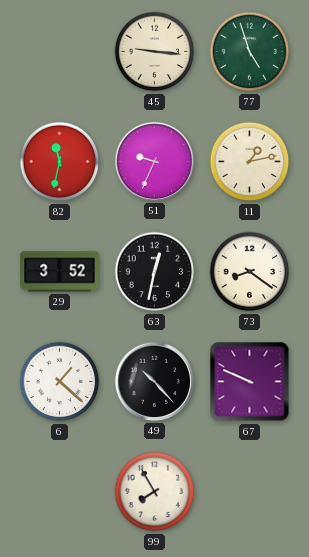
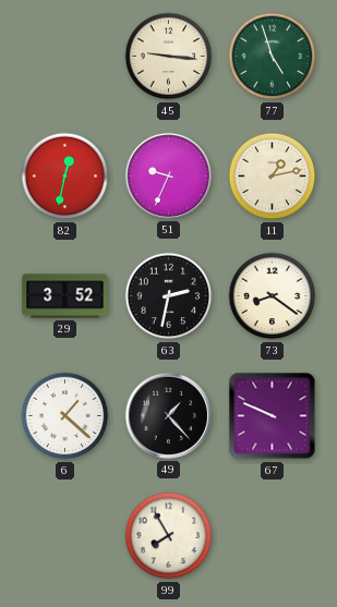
82: 11:32 -> 12:32
63: 12:32 -> 2:32
49: 10:23 -> 1:23
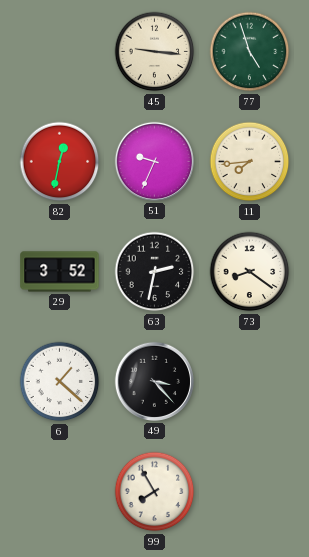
11: 1:13 -> 7:44
49: 1:23 -> 3:23
67: 9:49 -> none
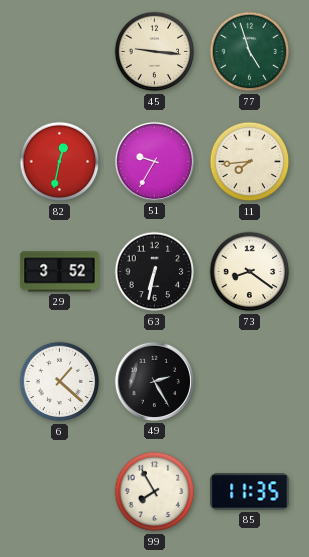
51: 9:34 -> 9:35
63: 2:32 -> 6:32
49: 3:23 -> 2:25
85: none -> 11:35
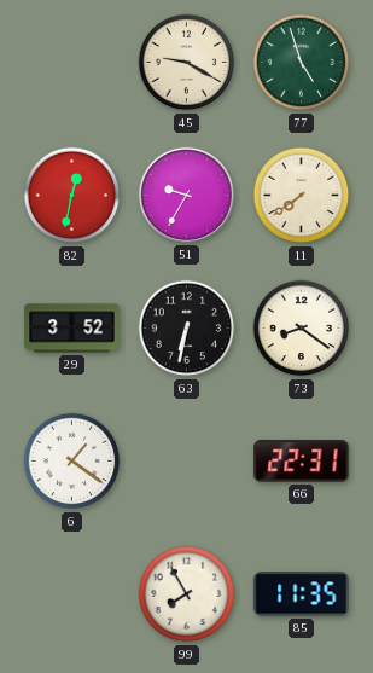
45: 9:16 -> 9:20
11: 7:44 -> 7:39
6: 1:22 -> 1:21
49: 2:25 -> none
66: none -> 22:31
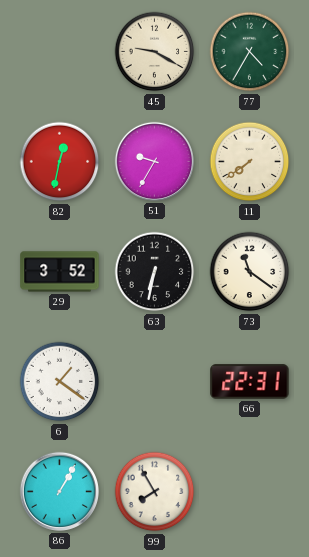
77: 4:57 -> 4:35
73: 8:21 -> 11:21
86: none -> 1:05
85: 11:35 -> none
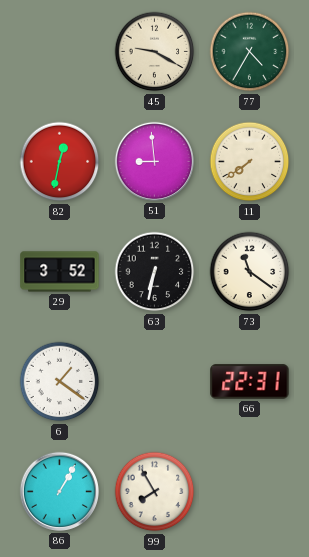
51: 9:35 -> 8:59
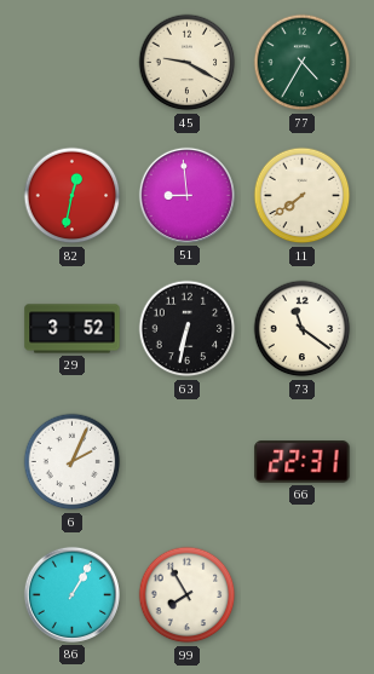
6: 1:21 -> 2:04
